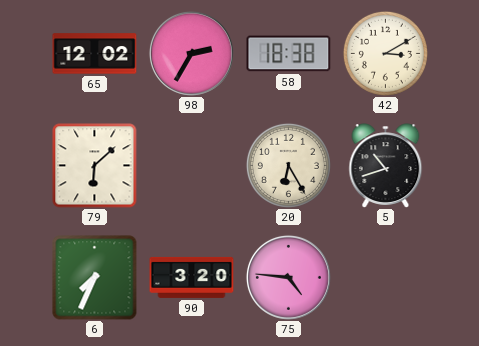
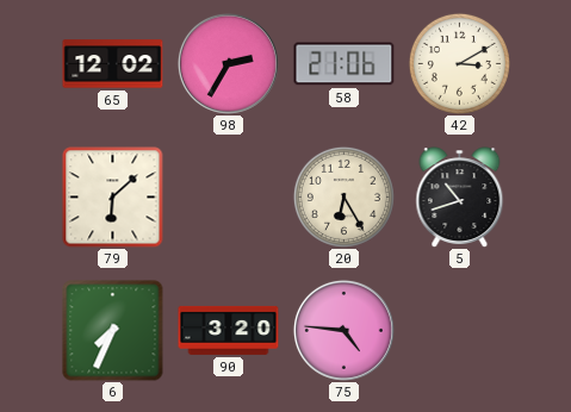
58: 18:38 -> 21:06
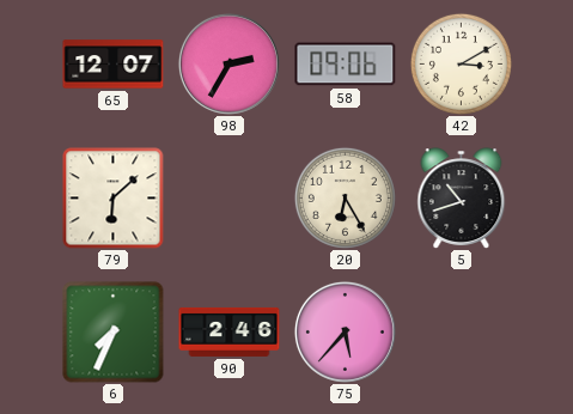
65: 12:02 -> 12:07
58: 21:06 -> 09:06
90: 3:20 -> 2:46
75: 4:46 -> 5:37
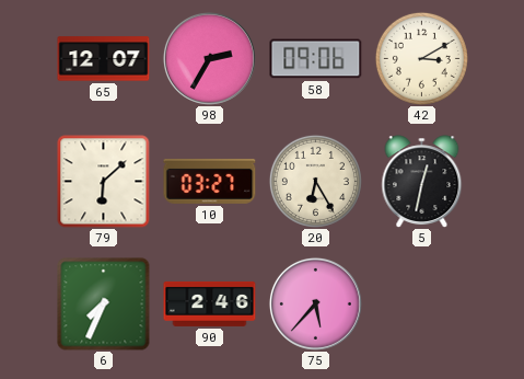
10: none -> 03:27
5: 10:42 -> 12:32
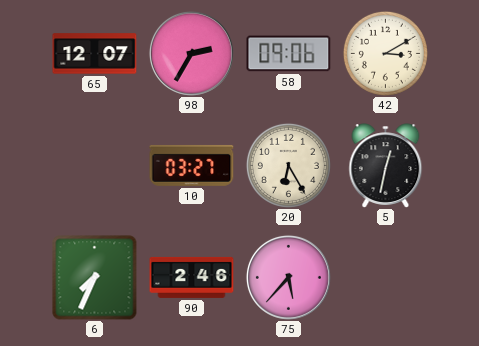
79: 6:08 -> none
